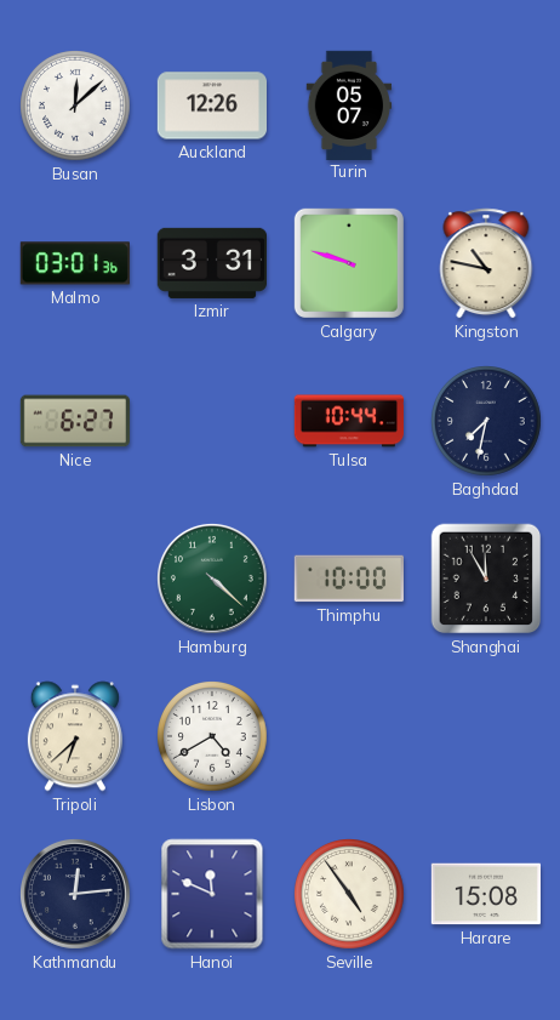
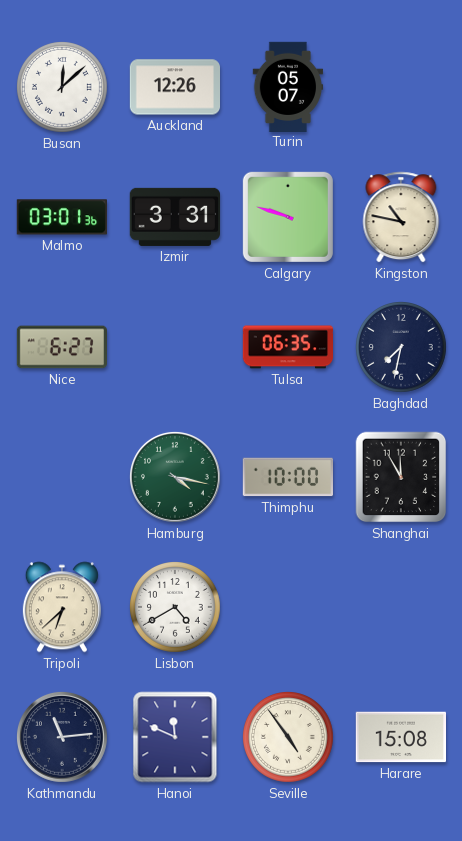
Tulsa: 10:44 -> 06:35
Hamburg: 4:22 -> 4:17
Kathmandu: 12:14 -> 11:14
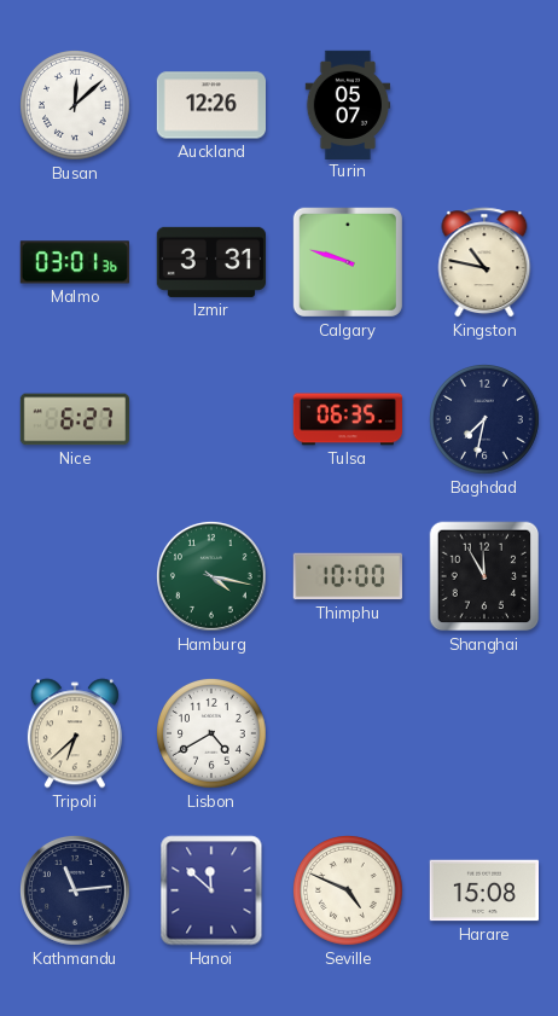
Hanoi: 11:49 -> 11:52
Seville: 4:54 -> 4:49
